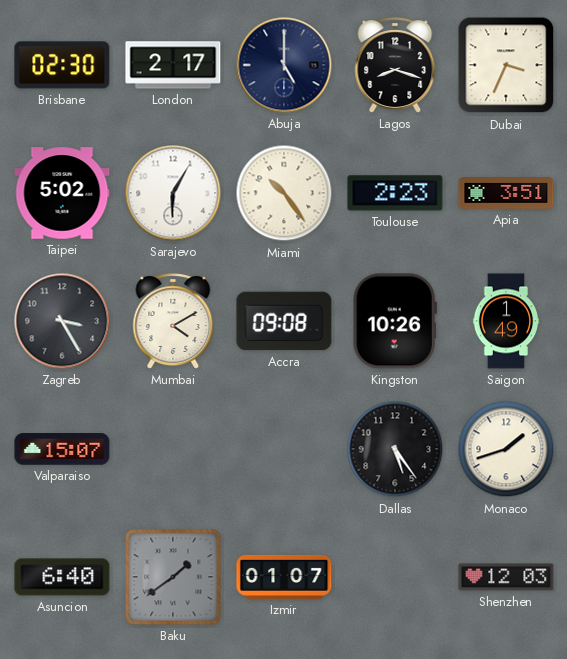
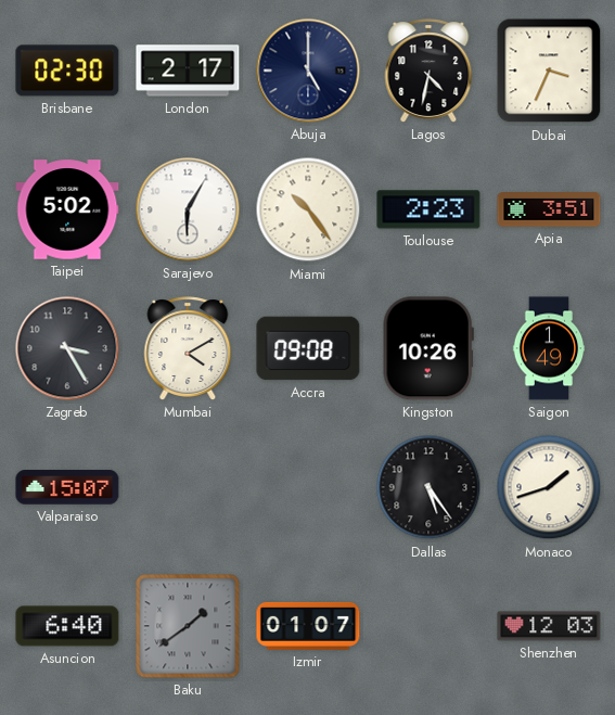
Lagos: 8:18 -> 4:32
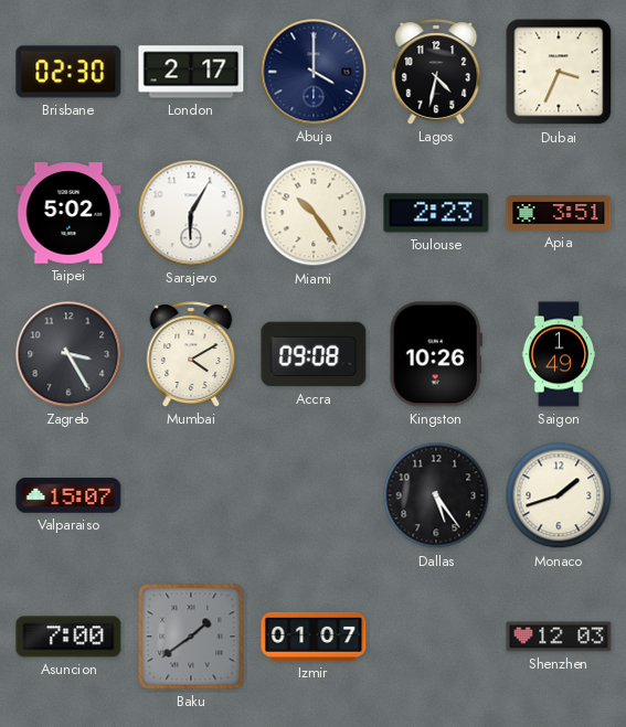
Abuja: 5:00 -> 4:00
Asuncion: 6:40 -> 7:00
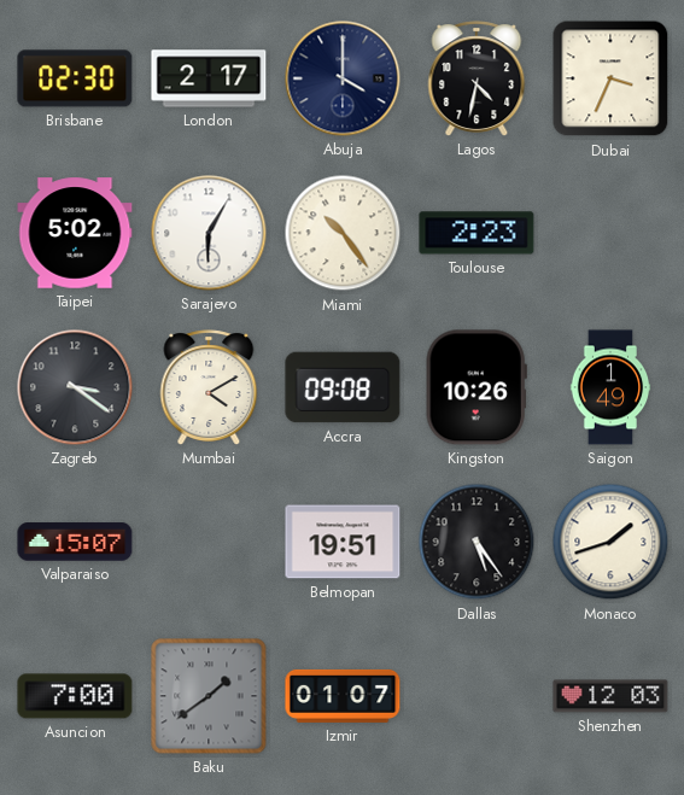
Apia: 3:51 -> none
Zagreb: 3:25 -> 3:21
Belmopan: none -> 19:51
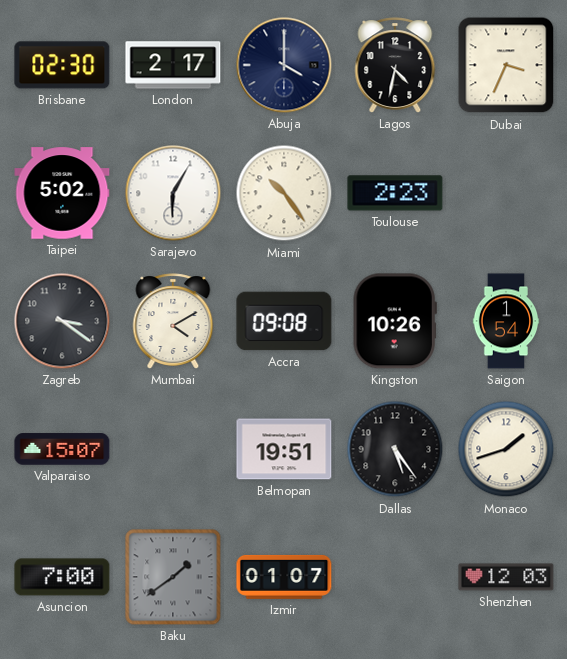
Saigon: 1:49 -> 1:54
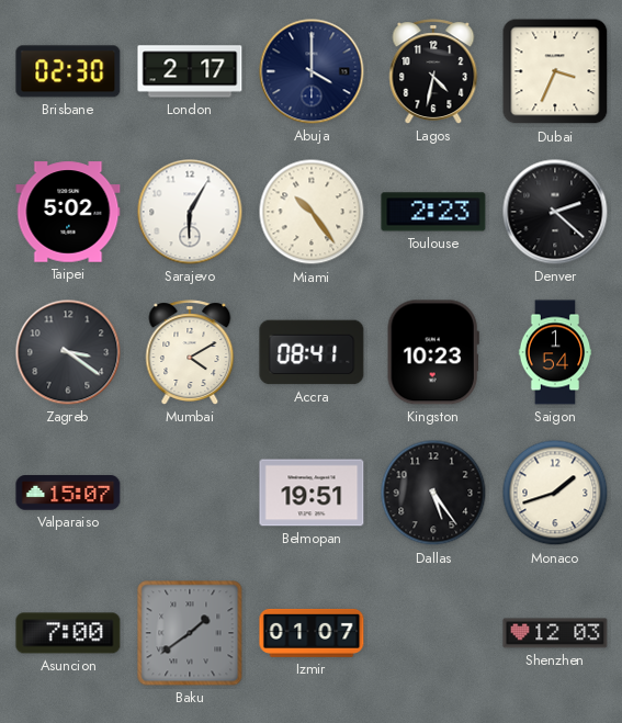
Denver: none -> 2:22
Accra: 09:08 -> 08:41
Kingston: 10:26 -> 10:23
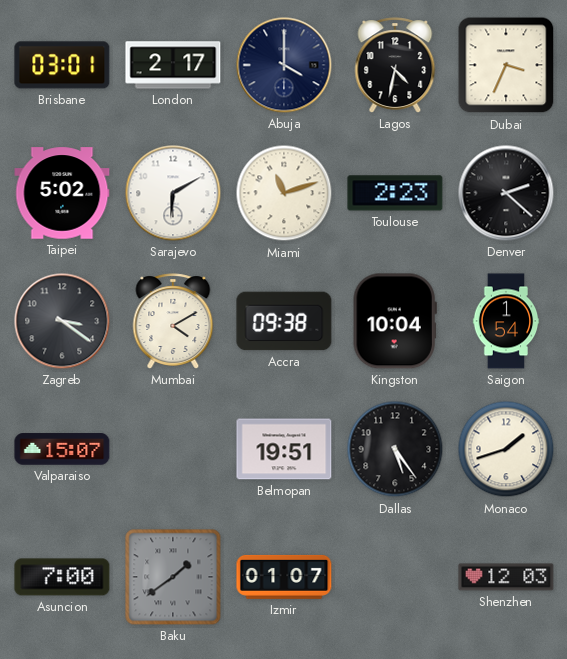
Brisbane: 02:30 -> 03:01
Sarajevo: 6:05 -> 6:10
Miami: 10:24 -> 11:12
Accra: 08:41 -> 09:38
Kingston: 10:23 -> 10:04
